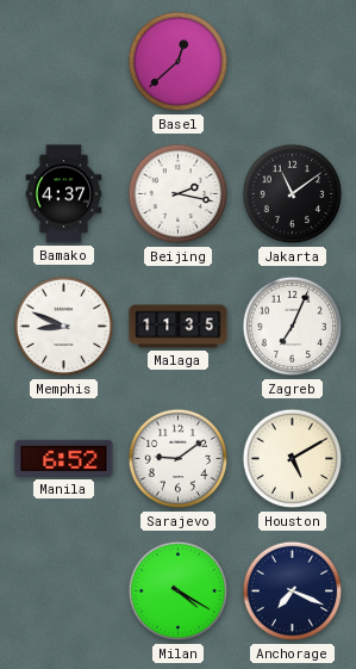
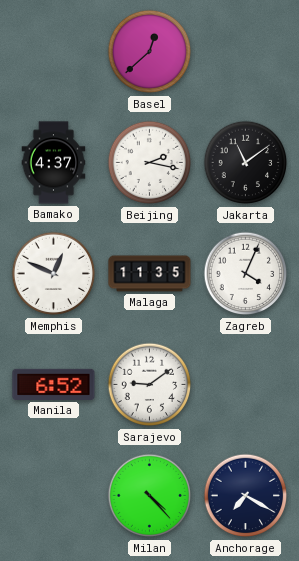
Memphis: 8:49 -> 12:49
Zagreb: 7:04 -> 4:04
Houston: 5:10 -> none
Milan: 4:20 -> 4:23
Anchorage: 7:19 -> 7:20
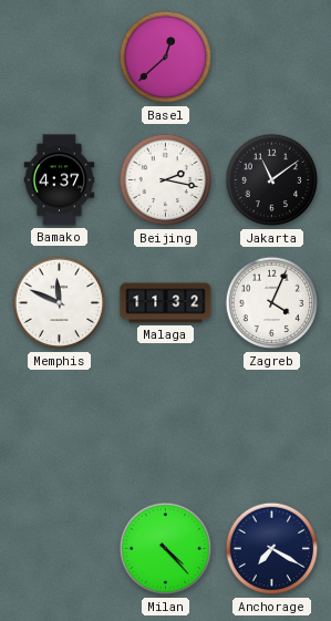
Memphis: 12:49 -> 11:49
Malaga: 11:35 -> 11:32
Manila: 6:52 -> none
Sarajevo: 9:09 -> none
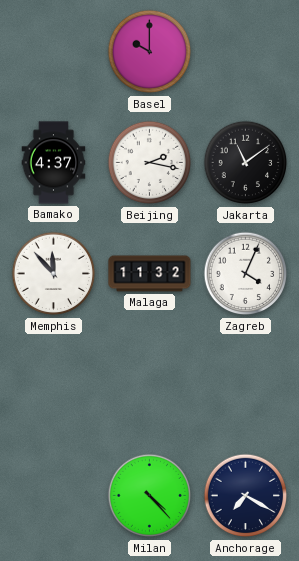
Basel: 12:38 -> 10:00
Memphis: 11:49 -> 11:53
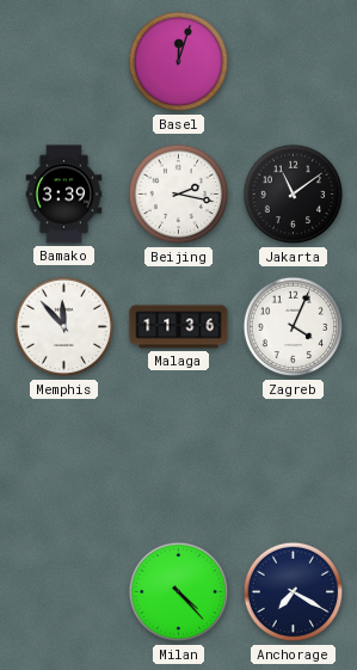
Basel: 10:00 -> 12:03
Bamako: 4:37 -> 3:39
Malaga: 11:32 -> 11:36
